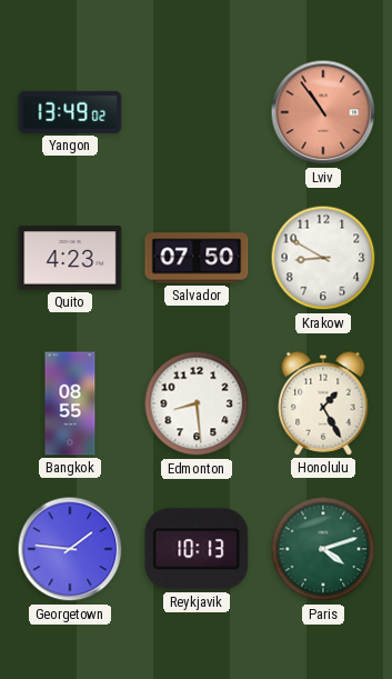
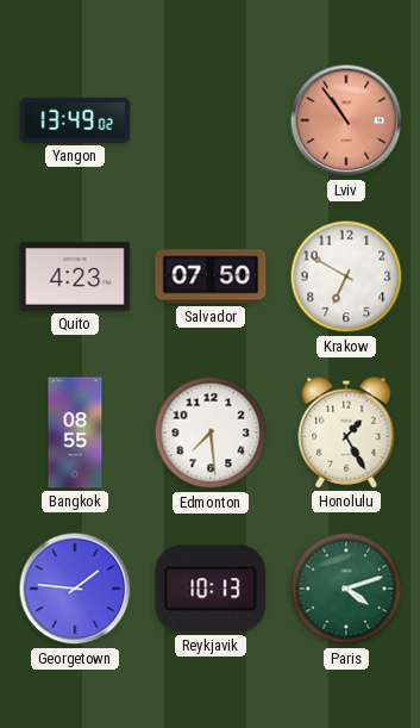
Krakow: 8:50 -> 6:50
Edmonton: 8:29 -> 7:29
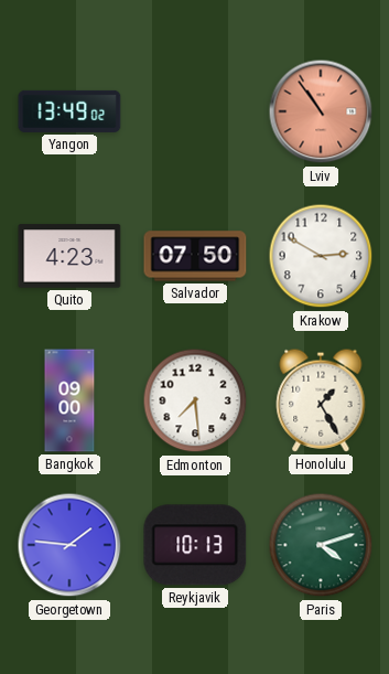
Krakow: 6:50 -> 2:50
Bangkok: 08:55 -> 09:00
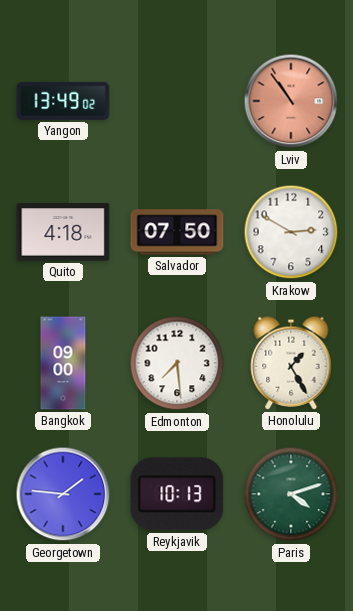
Quito: 4:23 -> 4:18
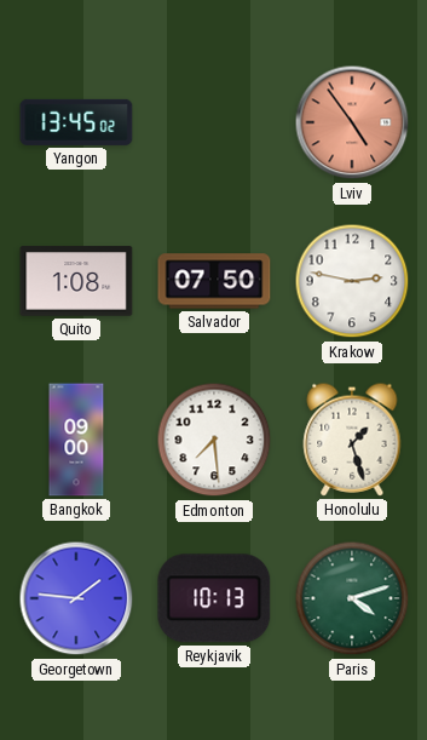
Yangon: 13:49 -> 13:45
Lviv: 10:54 -> 4:54
Quito: 4:18 -> 1:08
Krakow: 2:50 -> 2:47
Honolulu: 1:25 -> 1:27
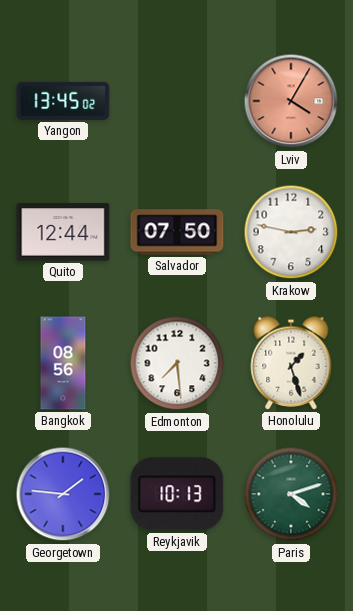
Lviv: 4:54 -> 4:05
Quito: 1:08 -> 12:44
Bangkok: 09:00 -> 08:56
